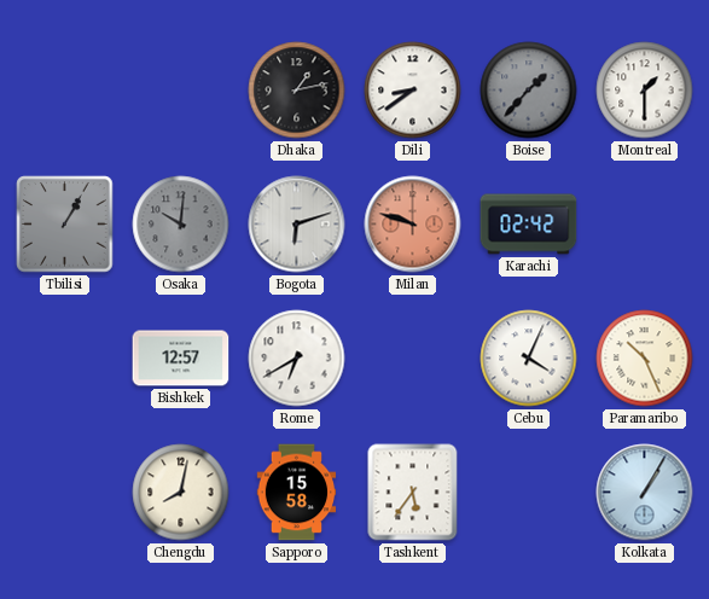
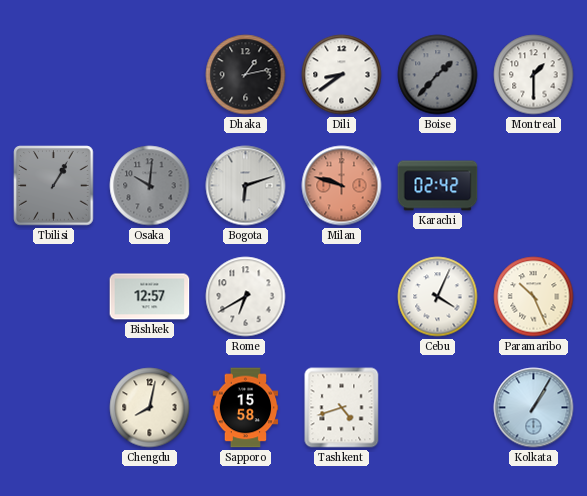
Tashkent: 5:36 -> 4:42
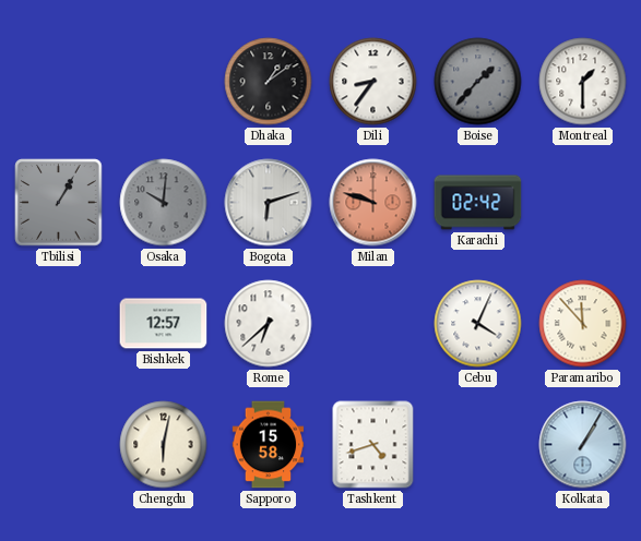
Dhaka: 1:13 -> 1:09
Dili: 8:39 -> 8:36
Rome: 6:40 -> 6:38
Paramaribo: 10:26 -> 11:53
Chengdu: 8:02 -> 6:02
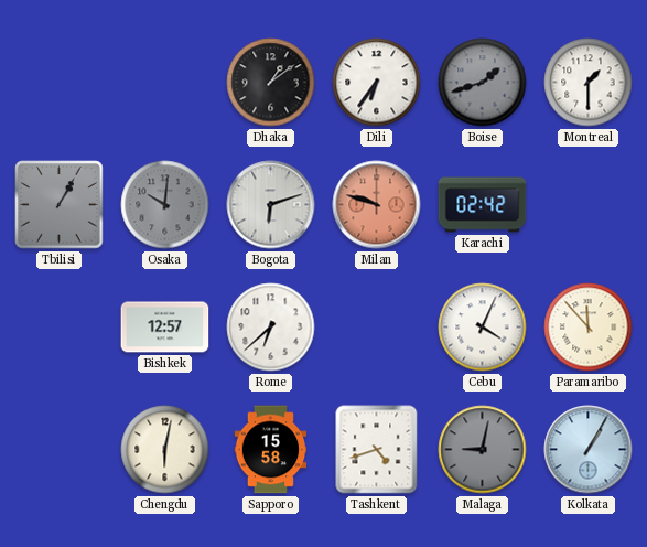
Dili: 8:36 -> 6:36
Boise: 1:37 -> 1:42
Malaga: none -> 9:02
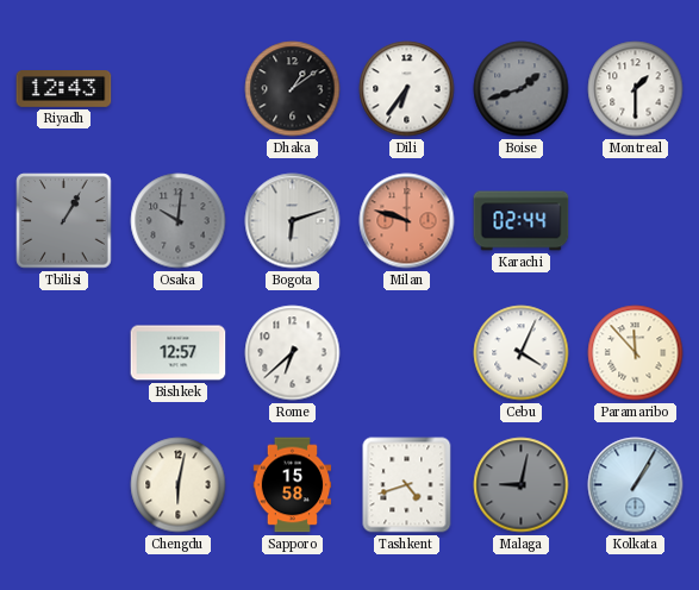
Riyadh: none -> 12:43
Karachi: 02:42 -> 02:44
